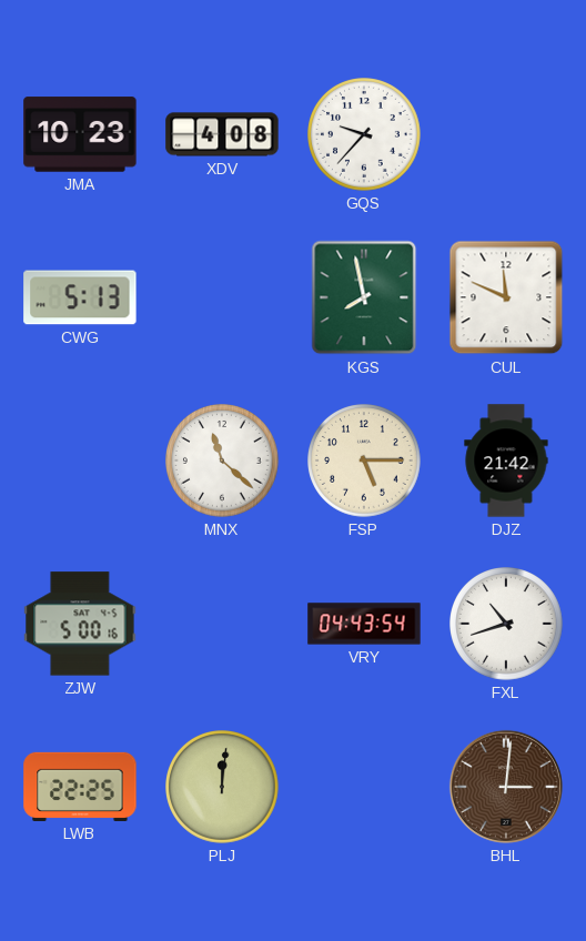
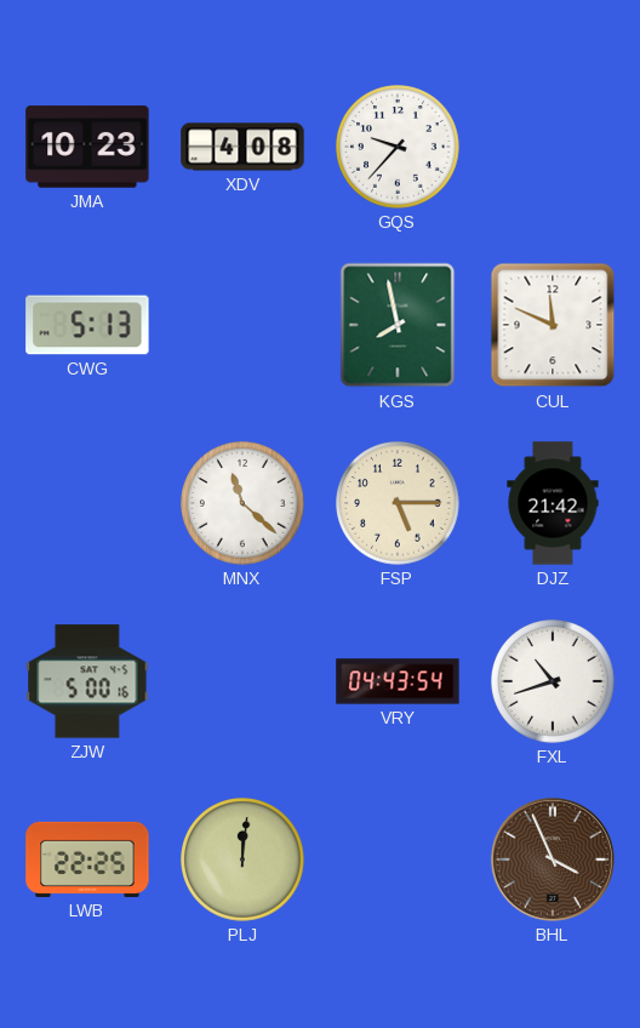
BHL: 3:01 -> 3:56
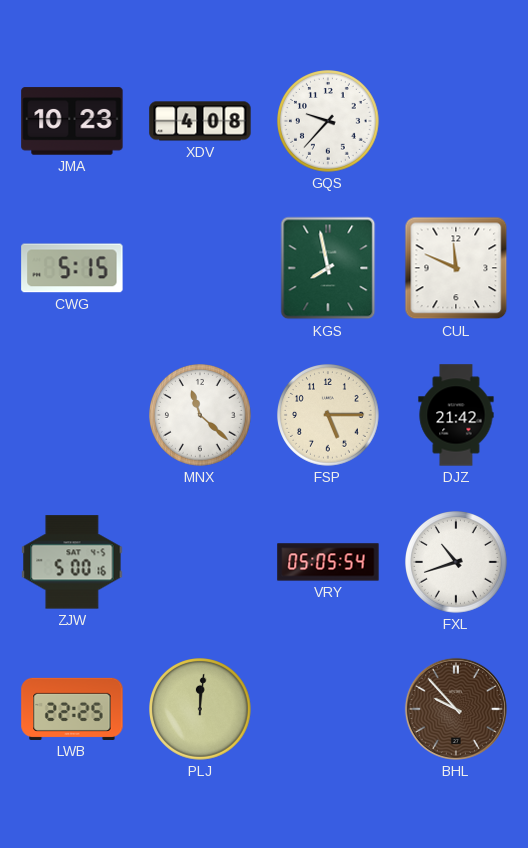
CWG: 5:13 -> 5:15
VRY: 04:43 -> 05:05
BHL: 3:56 -> 9:53
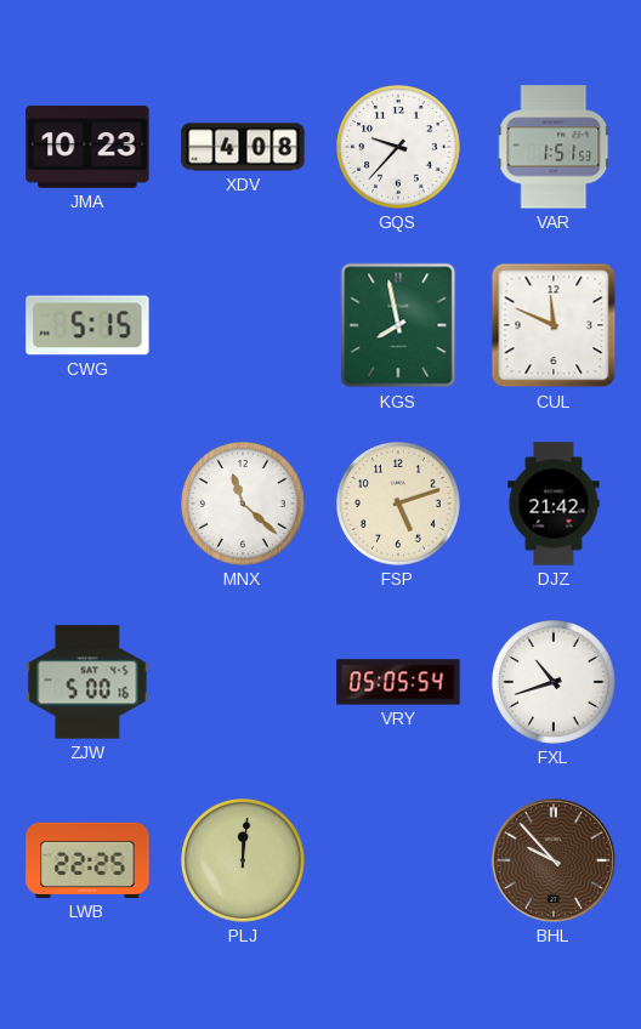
VAR: none -> 1:51
FSP: 5:15 -> 5:12
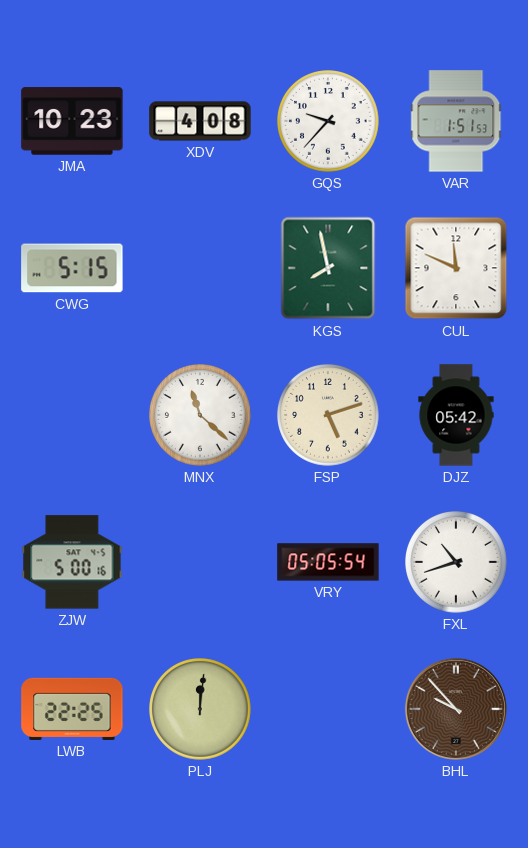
DJZ: 21:42 -> 05:42
